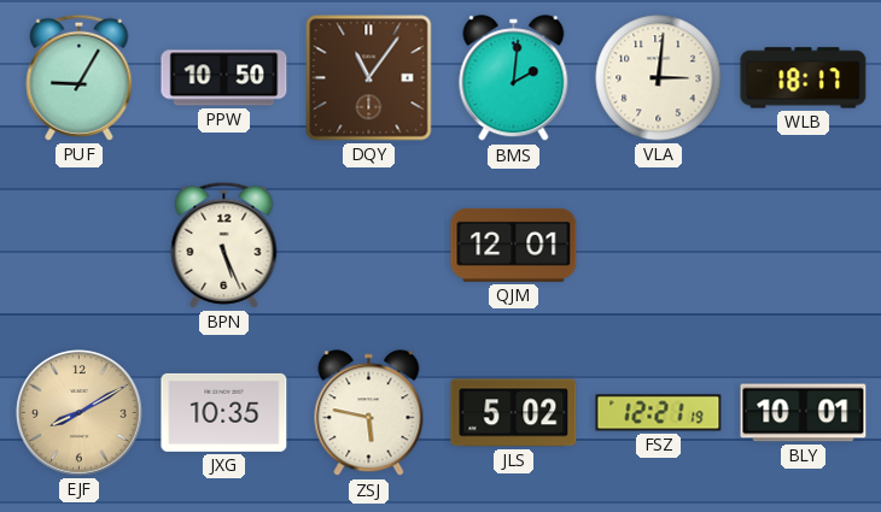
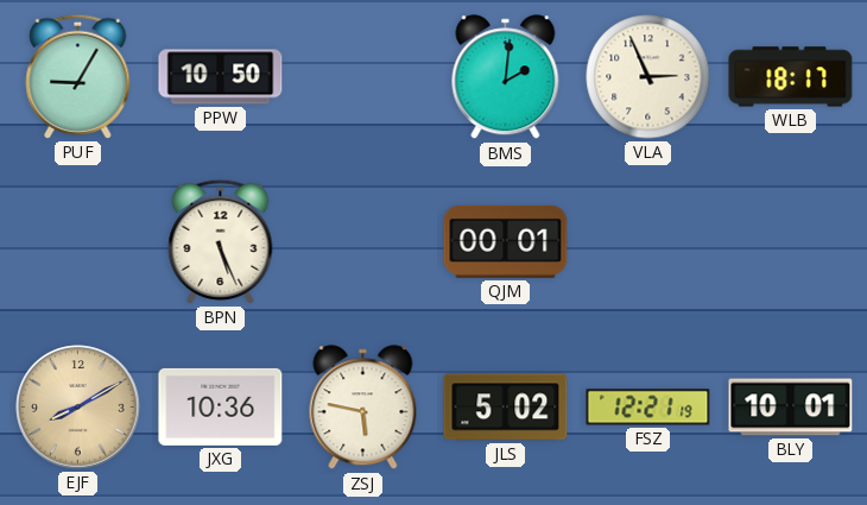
DQY: 11:06 -> none
VLA: 3:01 -> 2:56
QJM: 12:01 -> 00:01
JXG: 10:35 -> 10:36
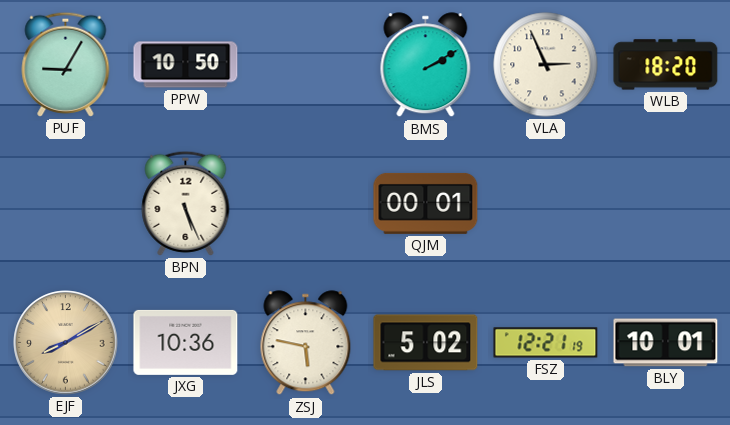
BMS: 2:01 -> 2:10
WLB: 18:17 -> 18:20
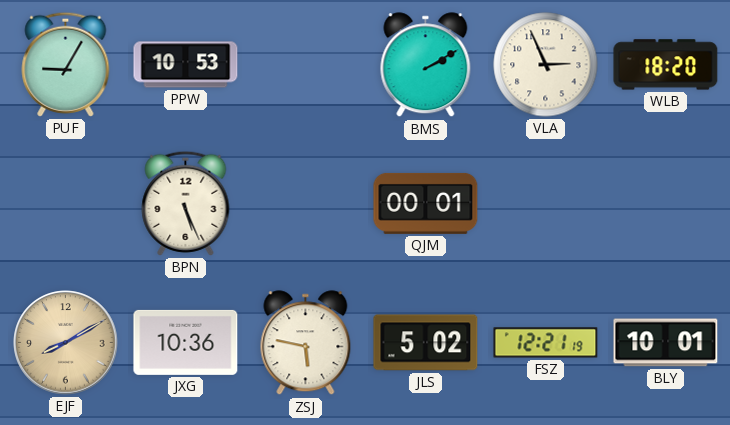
PPW: 10:50 -> 10:53
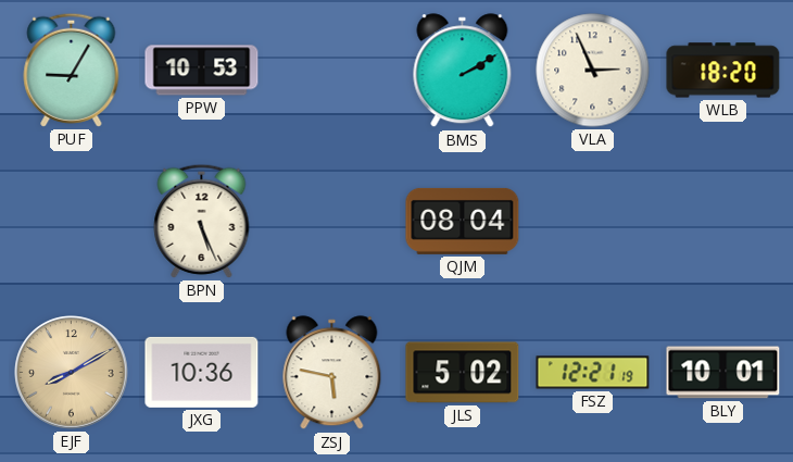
QJM: 00:01 -> 08:04
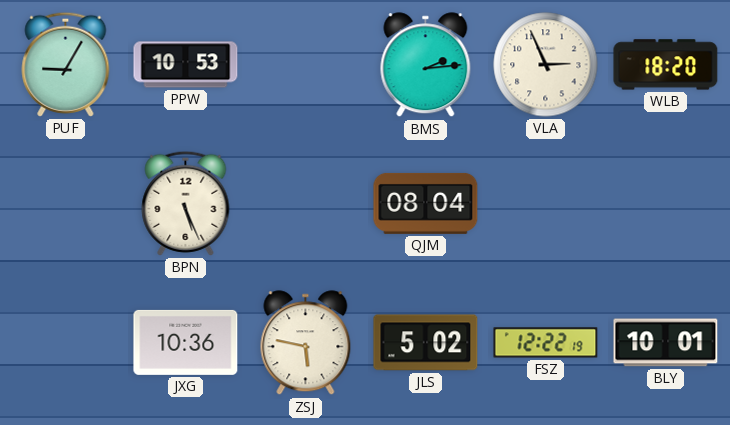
BMS: 2:10 -> 2:14
EJF: 8:10 -> none
FSZ: 12:21 -> 12:22
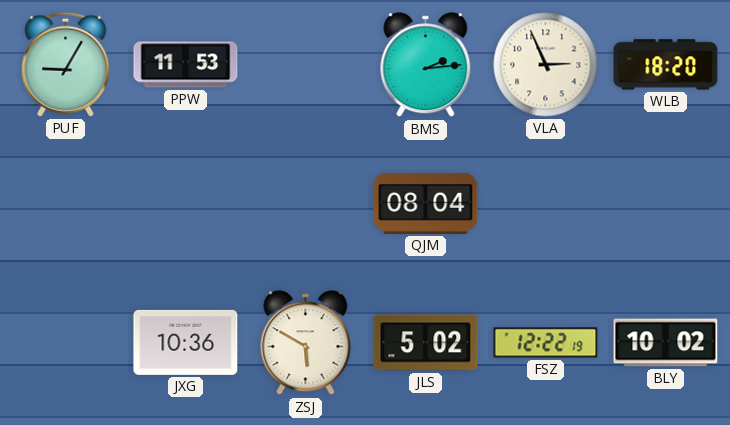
PPW: 10:53 -> 11:53
BPN: 5:26 -> none
ZSJ: 5:47 -> 5:50
BLY: 10:01 -> 10:02
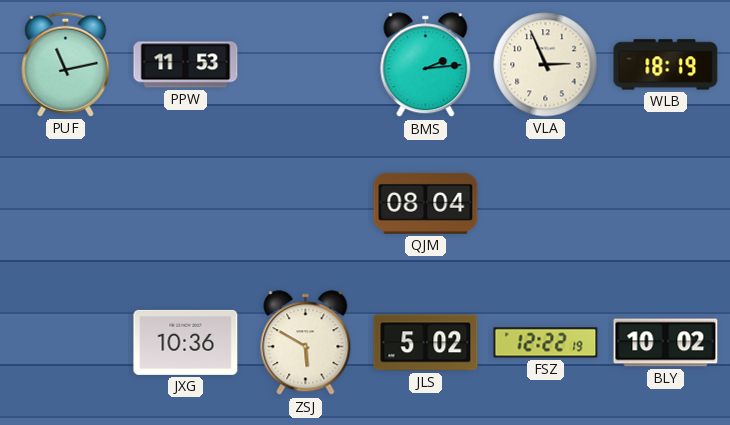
PUF: 9:05 -> 11:13
WLB: 18:20 -> 18:19
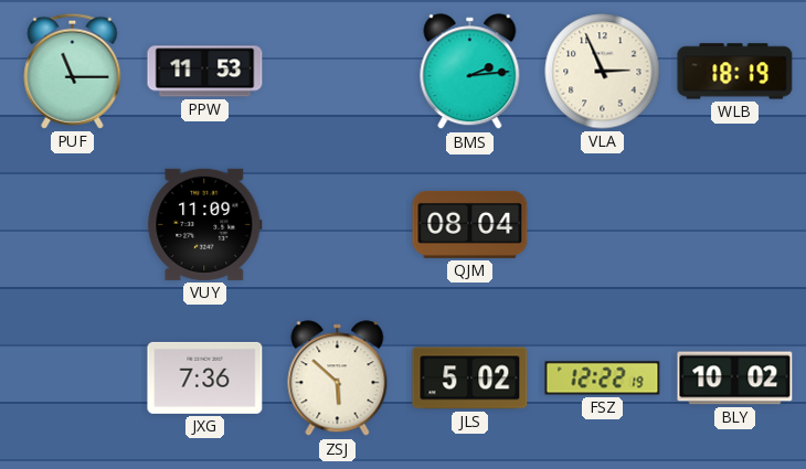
PUF: 11:13 -> 11:15
VUY: none -> 11:09
JXG: 10:36 -> 7:36
ZSJ: 5:50 -> 5:52
